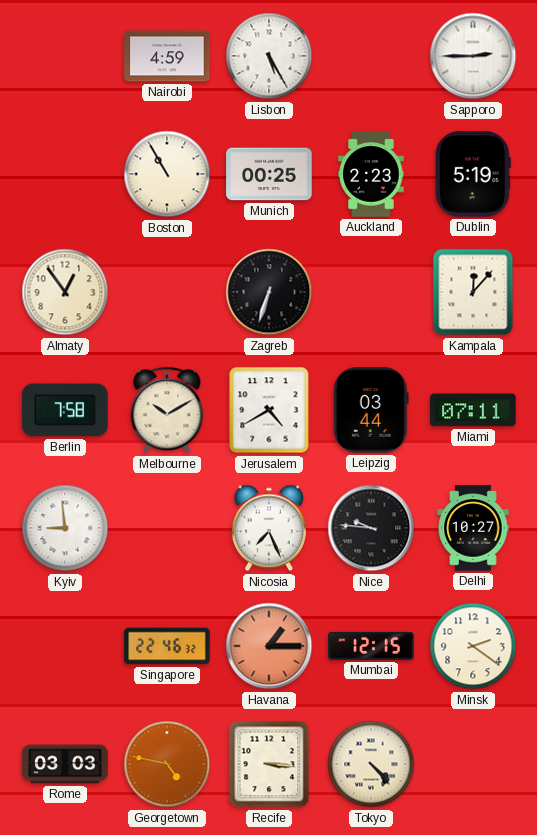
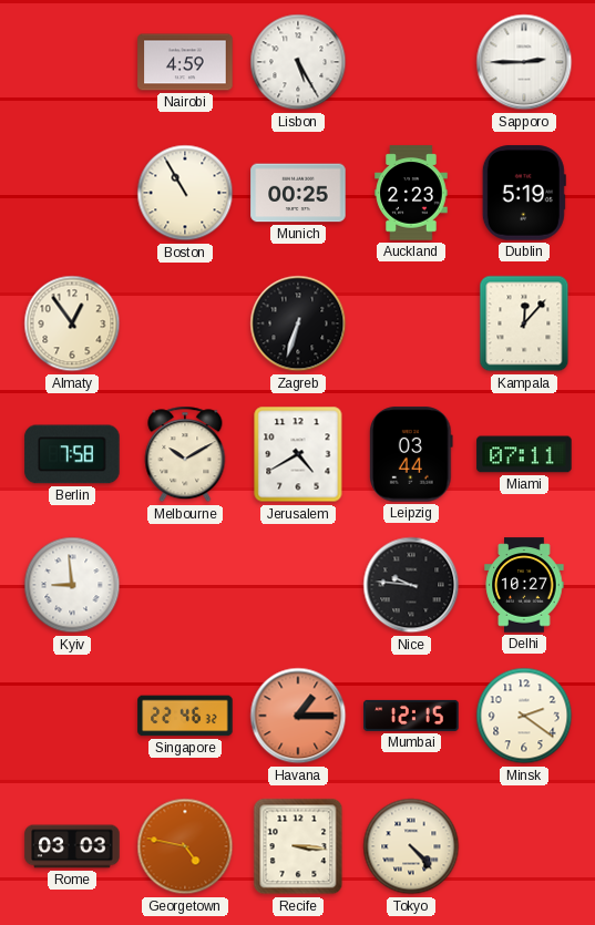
Nicosia: 7:26 -> none
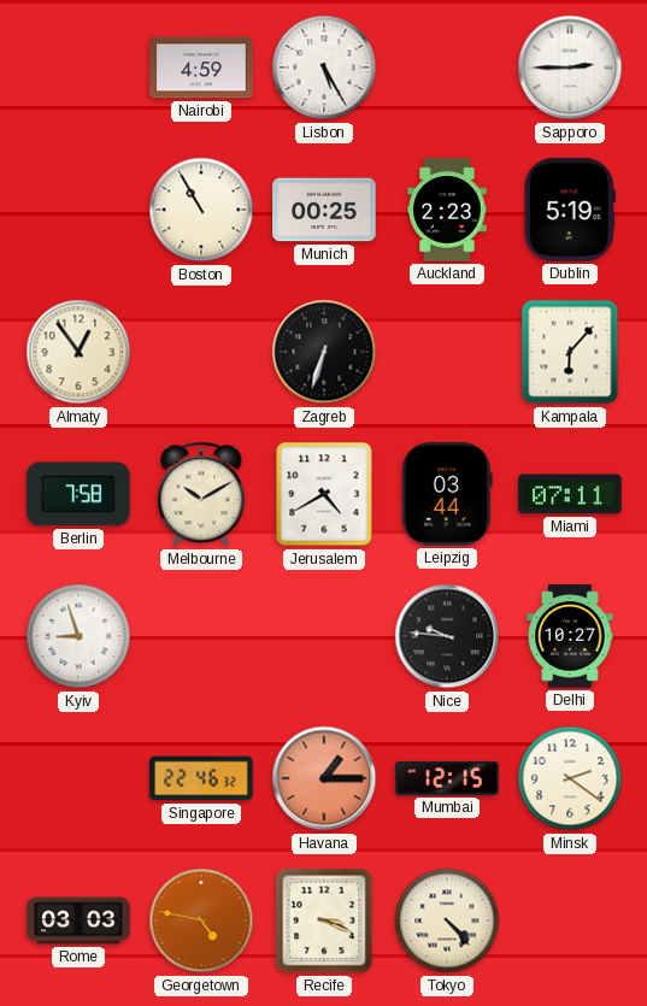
Kampala: 12:07 -> 6:07
Kyiv: 8:59 -> 8:57
Recife: 3:16 -> 3:19
